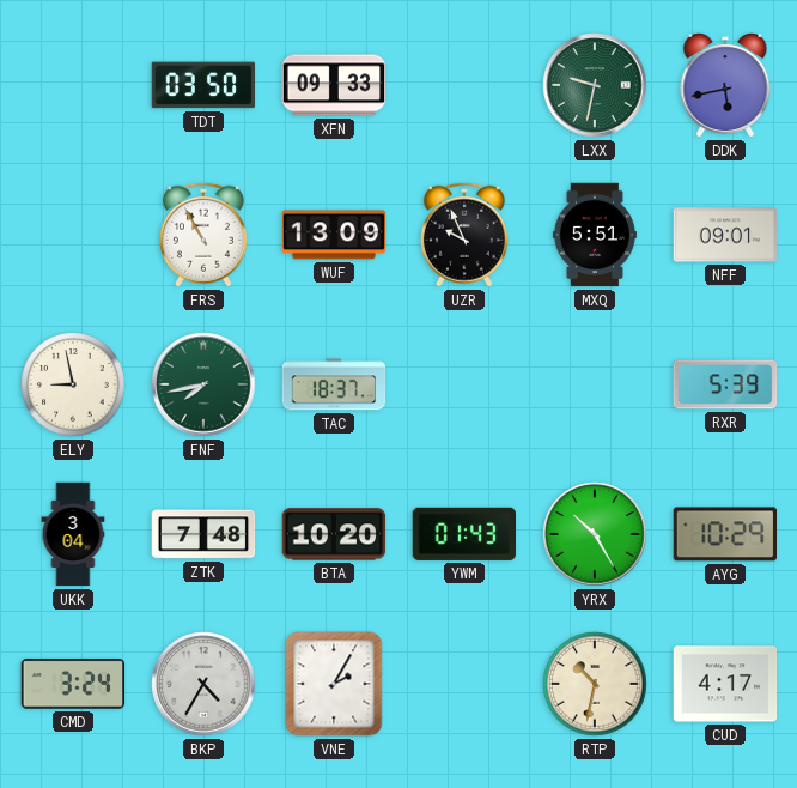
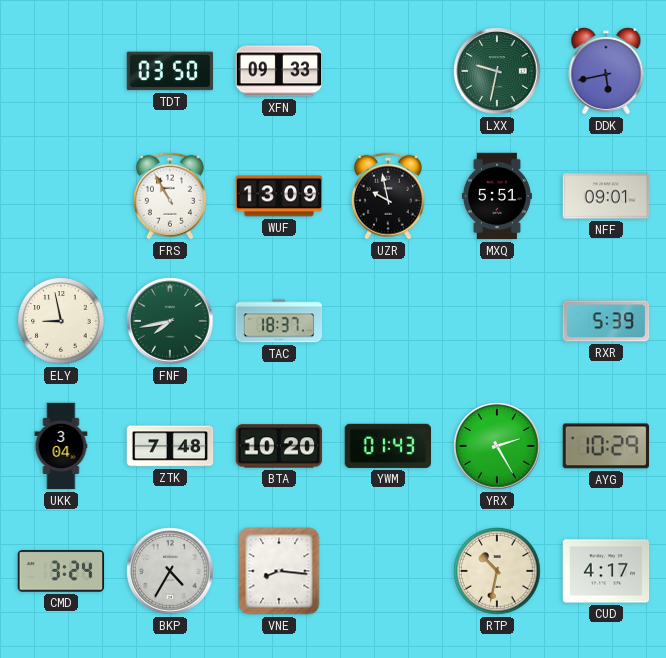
UZR: 9:56 -> 9:58
YRX: 10:25 -> 2:25
VNE: 2:05 -> 8:16
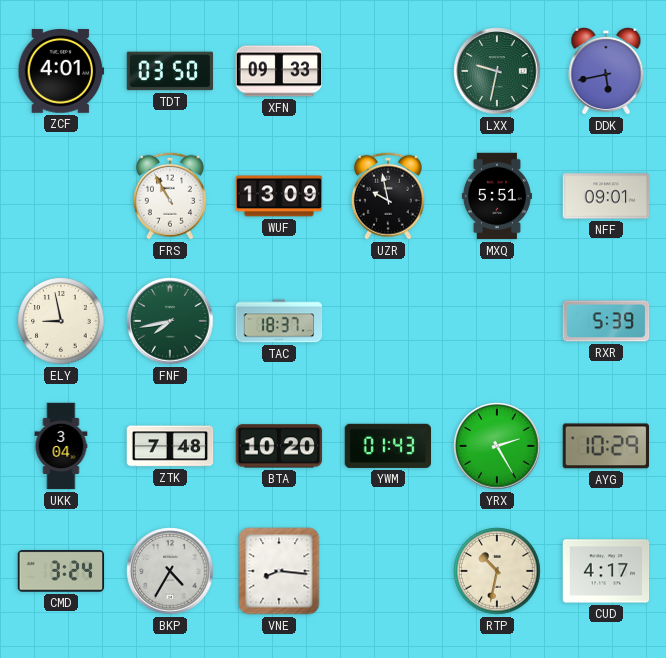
ZCF: none -> 4:01
